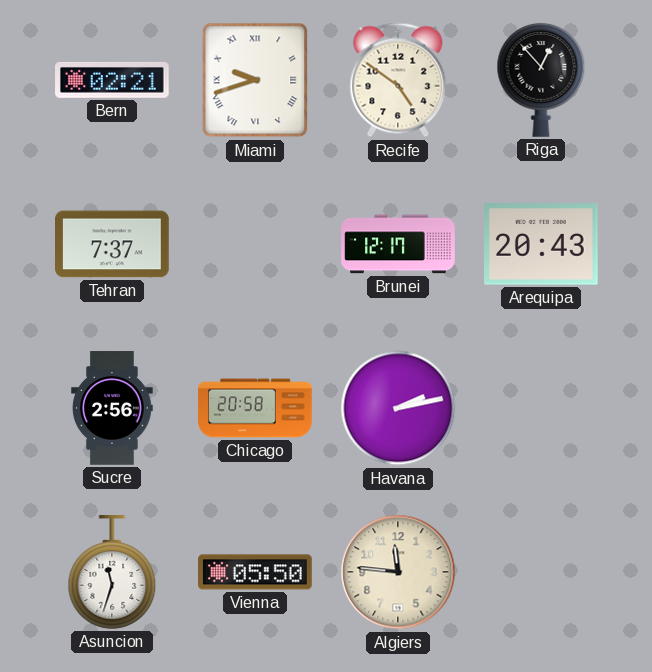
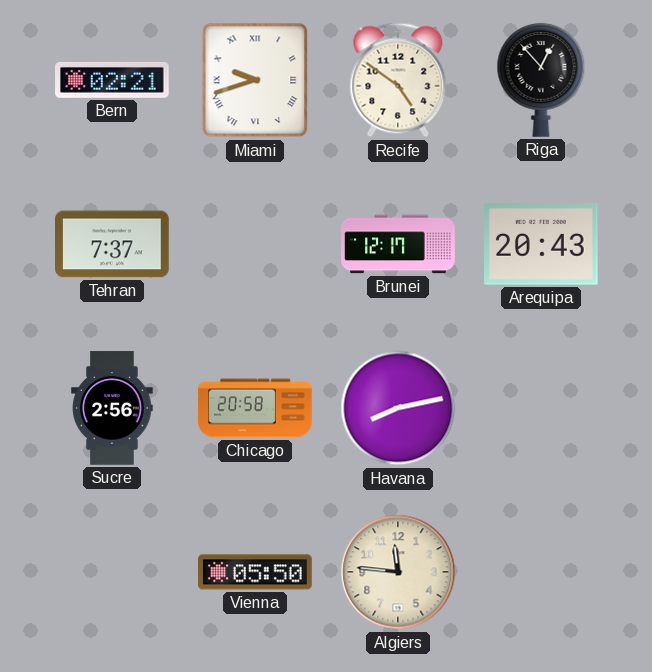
Havana: 2:13 -> 8:13
Asuncion: 11:33 -> none
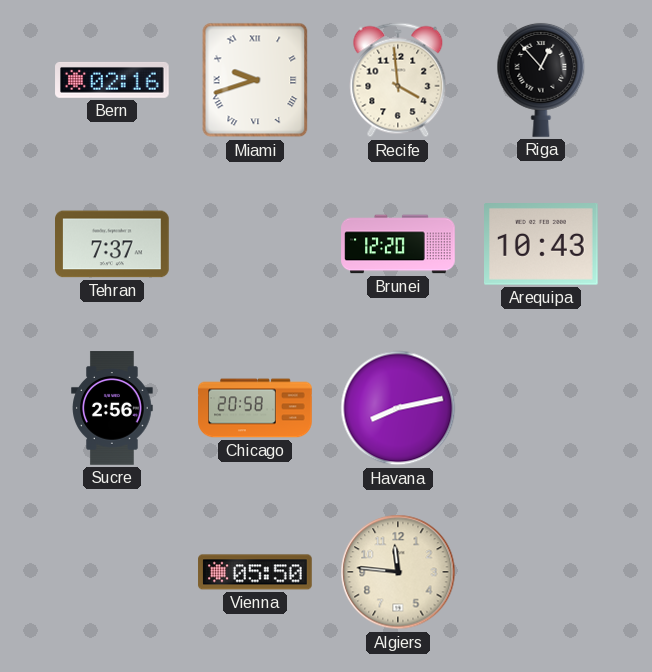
Bern: 02:21 -> 02:16
Recife: 4:51 -> 3:59
Brunei: 12:17 -> 12:20
Arequipa: 20:43 -> 10:43
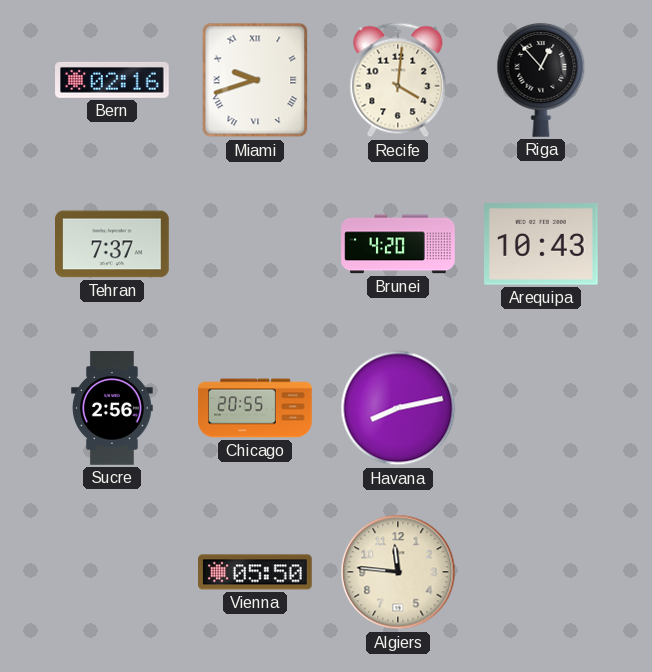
Recife: 3:59 -> 4:01
Brunei: 12:20 -> 4:20
Chicago: 20:58 -> 20:55
